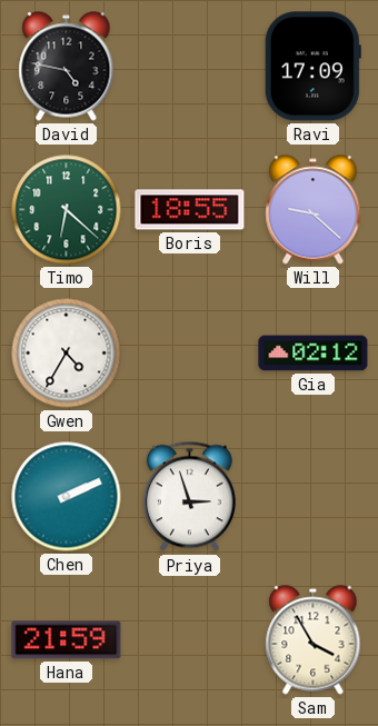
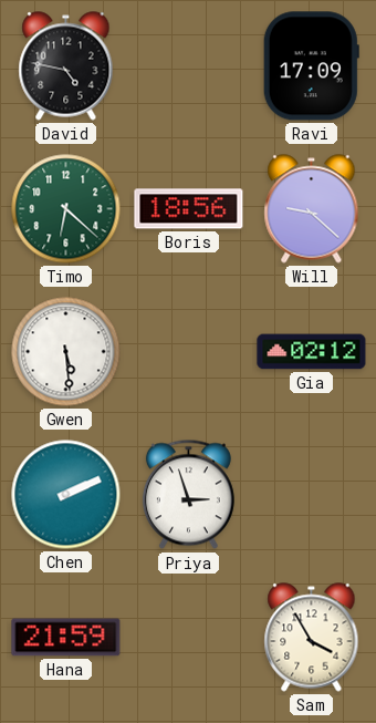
Boris: 18:55 -> 18:56
Gwen: 4:35 -> 5:29
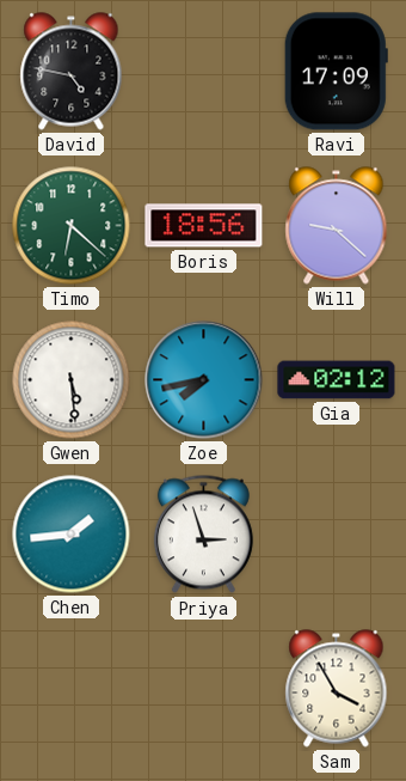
Zoe: none -> 7:43
Chen: 2:11 -> 1:44
Hana: 21:59 -> none
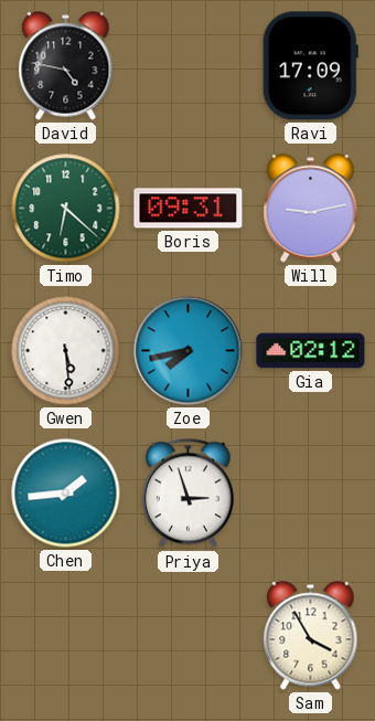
Boris: 18:56 -> 09:31
Will: 9:22 -> 9:13
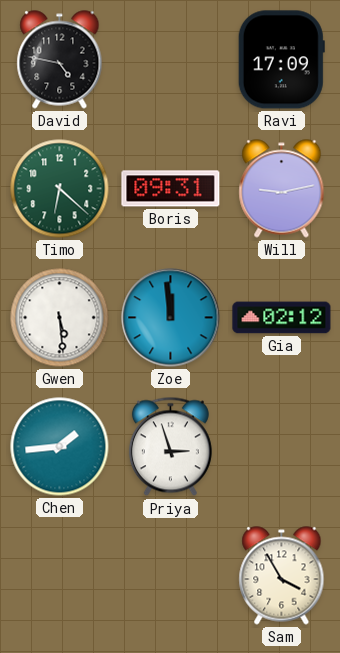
Zoe: 7:43 -> 11:59
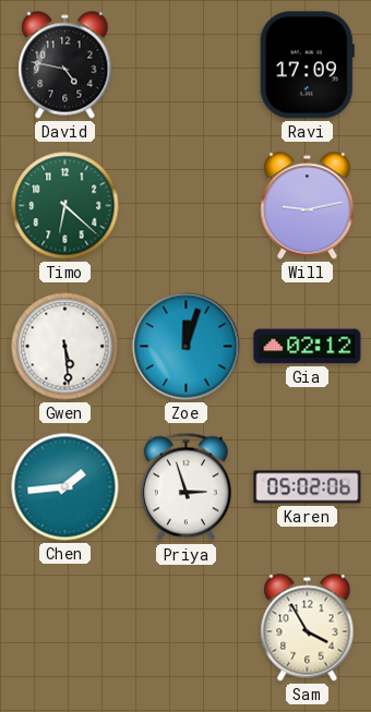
Boris: 09:31 -> none
Zoe: 11:59 -> 12:03
Karen: none -> 05:02
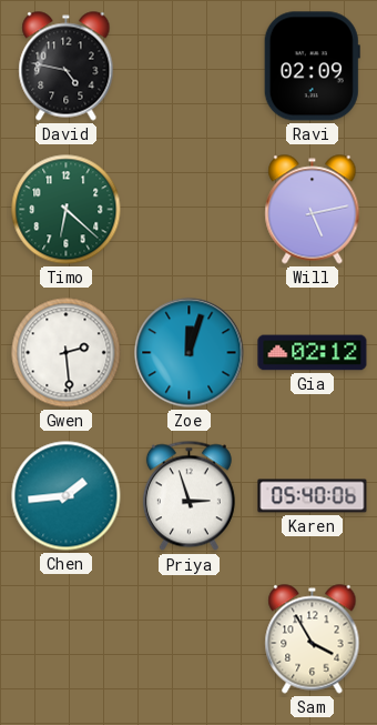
Ravi: 17:09 -> 02:09
Will: 9:13 -> 5:13
Gwen: 5:29 -> 2:29
Karen: 05:02 -> 05:40
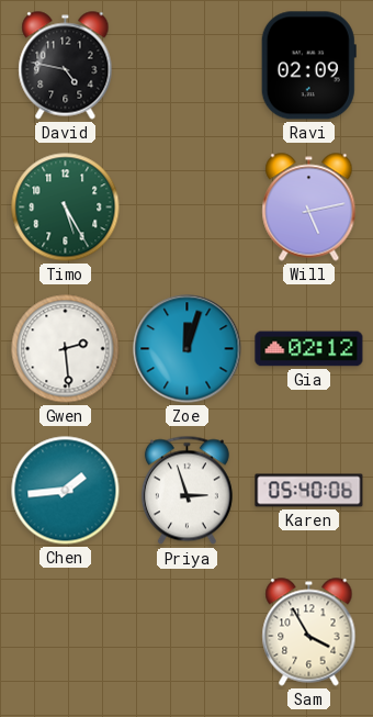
Timo: 6:22 -> 5:25
